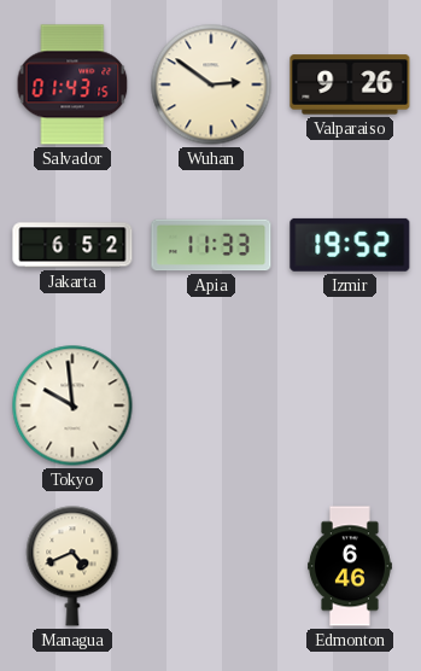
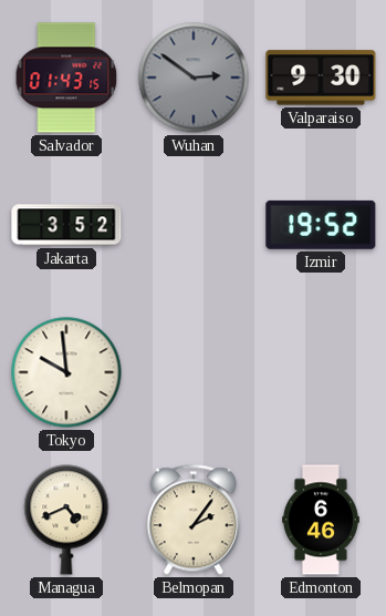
Wuhan dial: cream -> grey
Valparaiso: 9:26 -> 9:30
Jakarta: 6:52 -> 3:52
Apia: 11:33 -> none
Belmopan: none -> 2:06
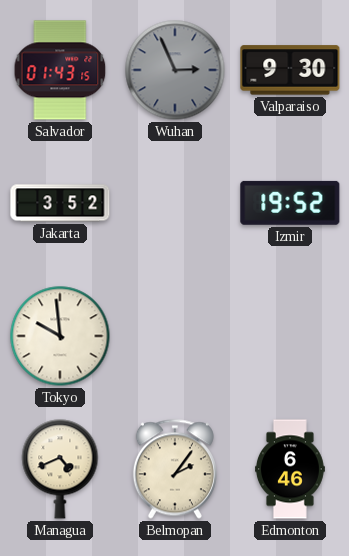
Wuhan: 2:51 -> 2:56
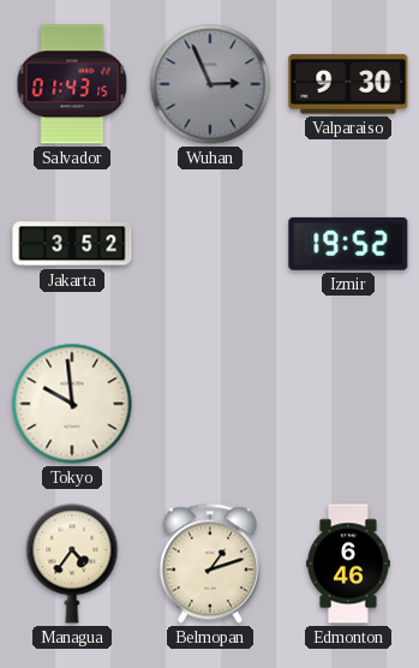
Managua: 4:41 -> 4:36
Belmopan: 2:06 -> 1:12
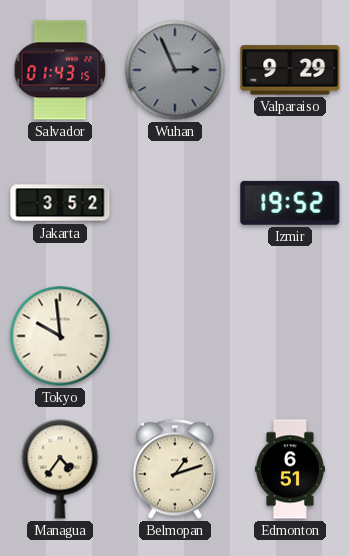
Valparaiso: 9:30 -> 9:29
Edmonton: 6:46 -> 6:51
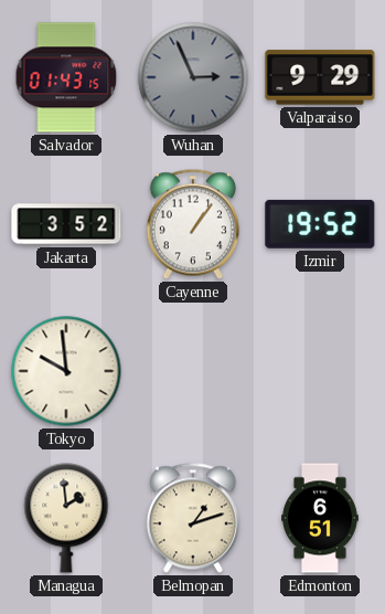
Cayenne: none -> 1:06
Managua: 4:36 -> 1:59
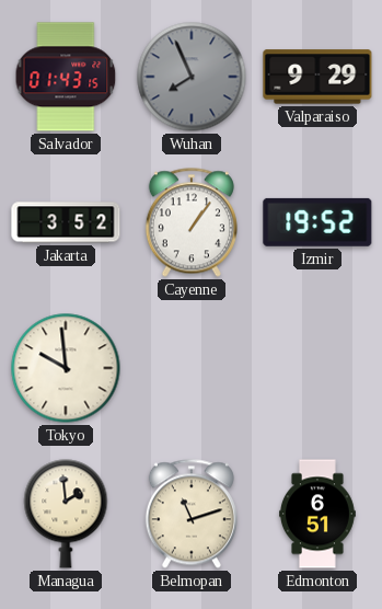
Wuhan: 2:56 -> 7:56
Belmopan: 1:12 -> 11:12
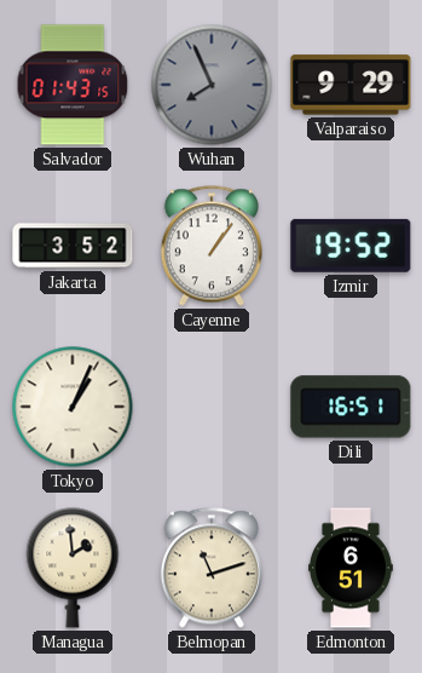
Tokyo: 9:59 -> 1:04
Dili: none -> 16:51
